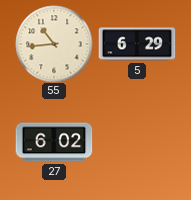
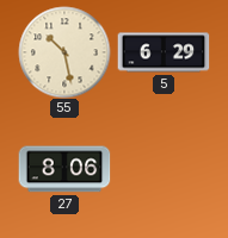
55: 10:44 -> 10:28
27: 6:02 -> 8:06
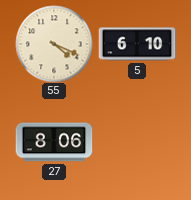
55: 10:28 -> 4:19
5: 6:29 -> 6:10
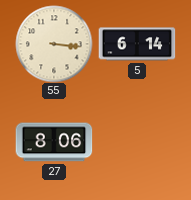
55: 4:19 -> 3:16
5: 6:10 -> 6:14
